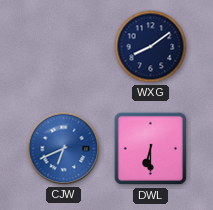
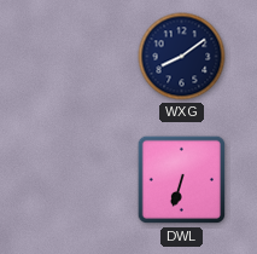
CJW: 6:41 -> none
DWL: 6:30 -> 6:33
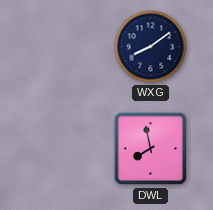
DWL: 6:33 -> 7:58
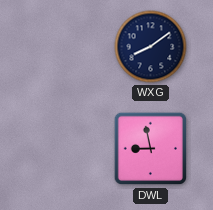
DWL: 7:58 -> 8:58
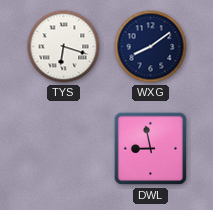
TYS: none -> 6:18
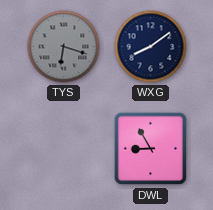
TYS dial: white -> grey
DWL: 8:58 -> 8:55
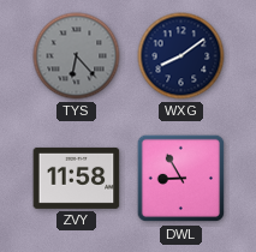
TYS: 6:18 -> 6:23
ZVY: none -> 11:58
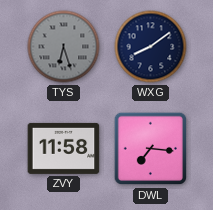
TYS: 6:23 -> 6:27
DWL: 8:55 -> 7:16
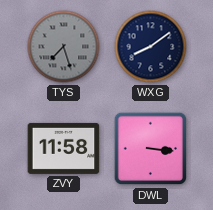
TYS: 6:27 -> 7:27
DWL: 7:16 -> 3:16
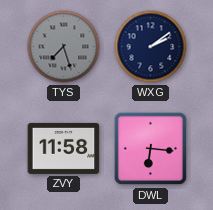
WXG: 8:09 -> 2:09
DWL: 3:16 -> 6:16
